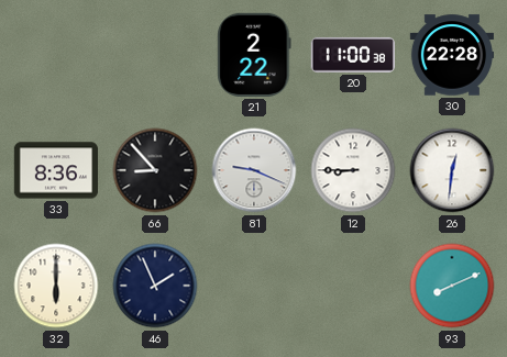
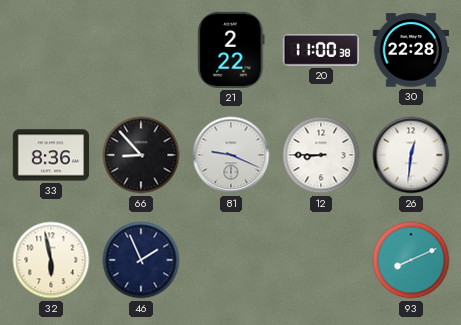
32: 6:00 -> 5:58
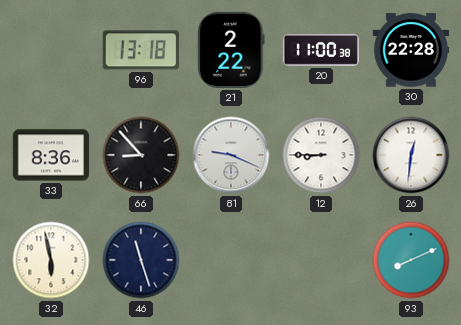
96: none -> 13:18
46: 1:56 -> 11:27
